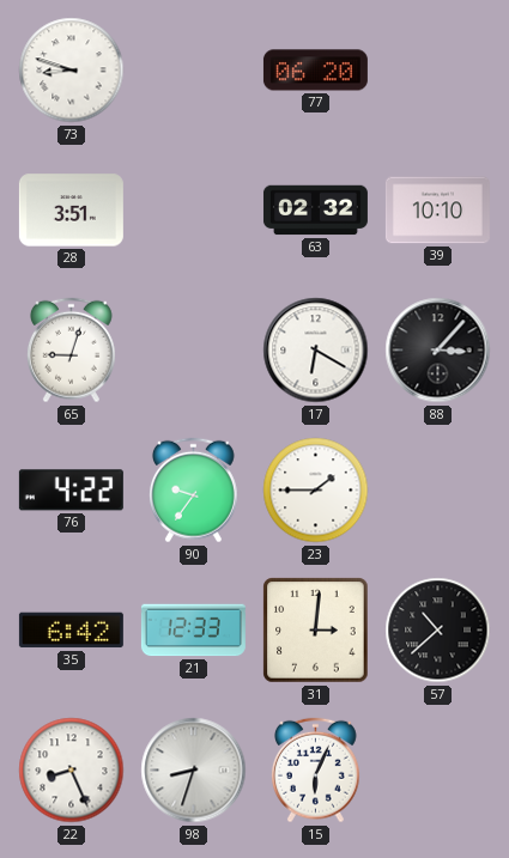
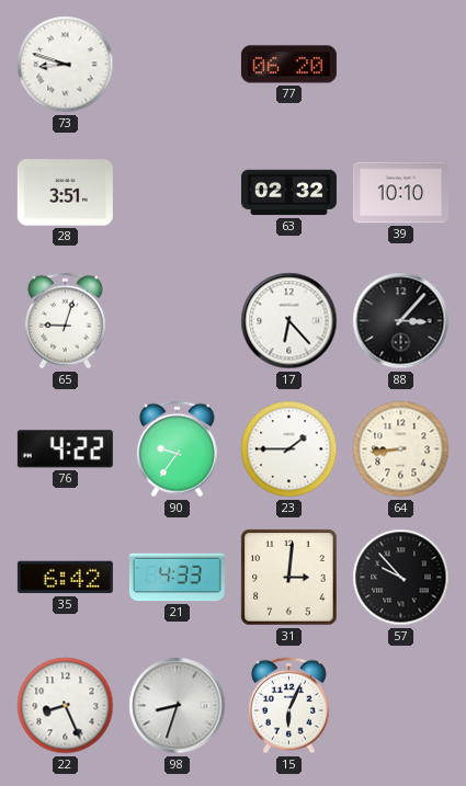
17: 6:20 -> 6:23
64: none -> 8:44
21: 12:33 -> 4:33
57: 10:38 -> 9:53
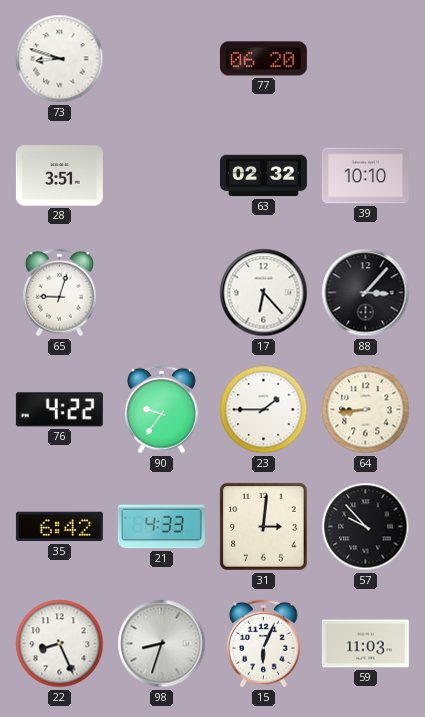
59: none -> 11:03
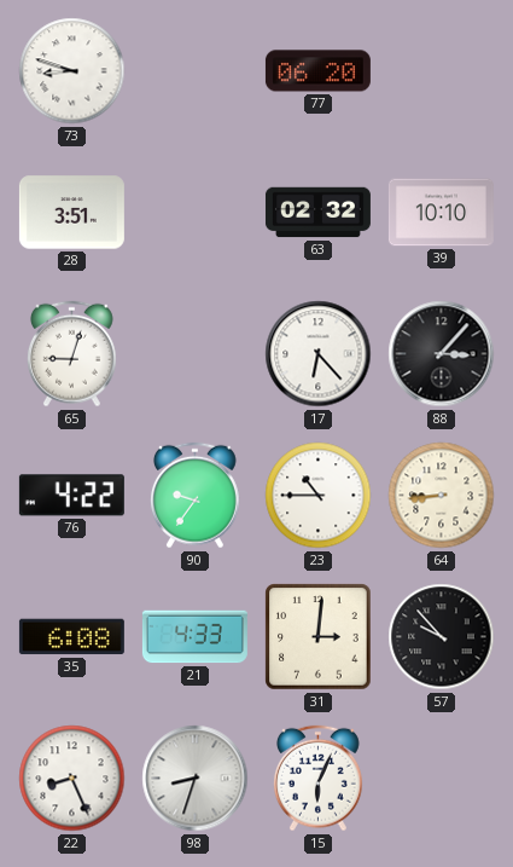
23: 1:45 -> 10:45
35: 6:42 -> 6:08
59: 11:03 -> none
